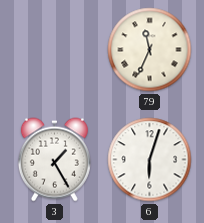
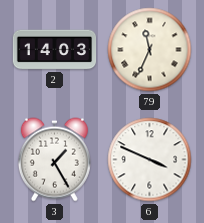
2: none -> 14:03
6: 6:03 -> 3:49
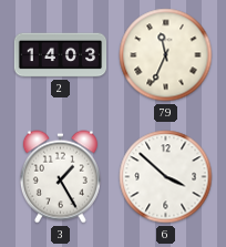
6: 3:49 -> 3:52
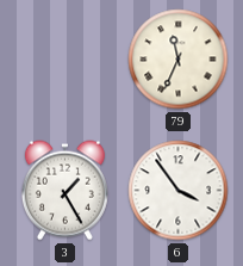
2: 14:03 -> none
6: 3:52 -> 3:54
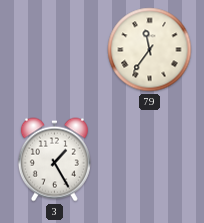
79: 11:34 -> 11:36
6: 3:54 -> none
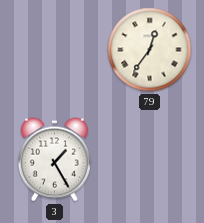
79: 11:36 -> 12:36
